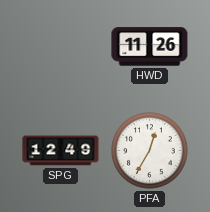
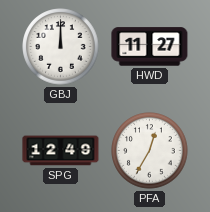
GBJ: none -> 12:00
HWD: 11:26 -> 11:27
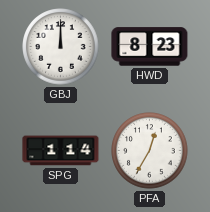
HWD: 11:27 -> 8:23
SPG: 12:49 -> 1:14
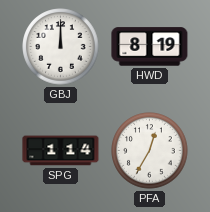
HWD: 8:23 -> 8:19
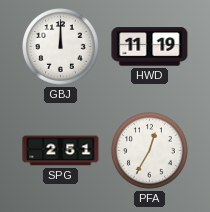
HWD: 8:19 -> 11:19
SPG: 1:14 -> 2:51
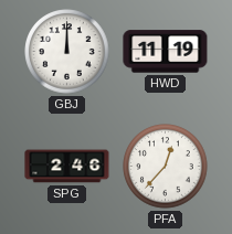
SPG: 2:51 -> 2:46
PFA: 12:35 -> 12:37
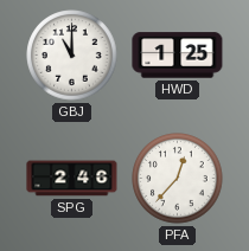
GBJ: 12:00 -> 11:00
HWD: 11:19 -> 1:25
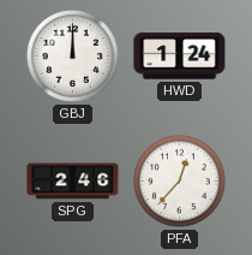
GBJ: 11:00 -> 12:00
HWD: 1:25 -> 1:24
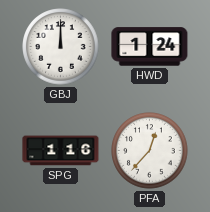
SPG: 2:46 -> 1:16
